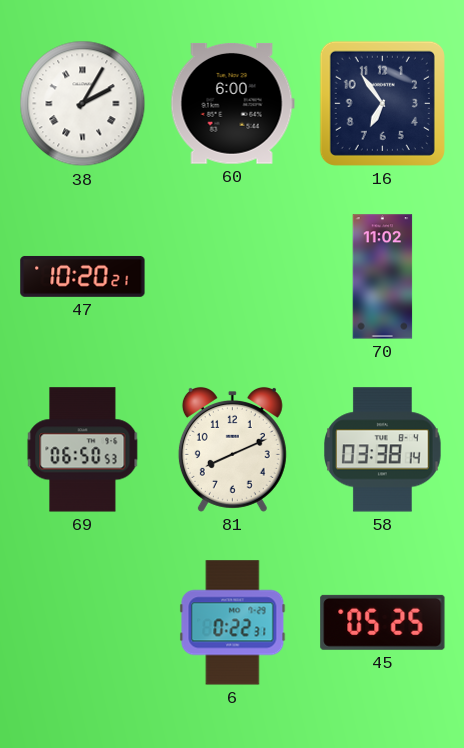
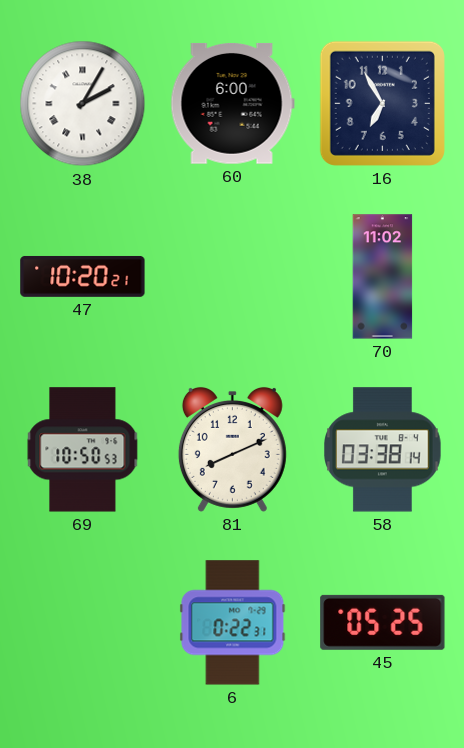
16: 6:54 -> 6:55
69: 06:50 -> 10:50
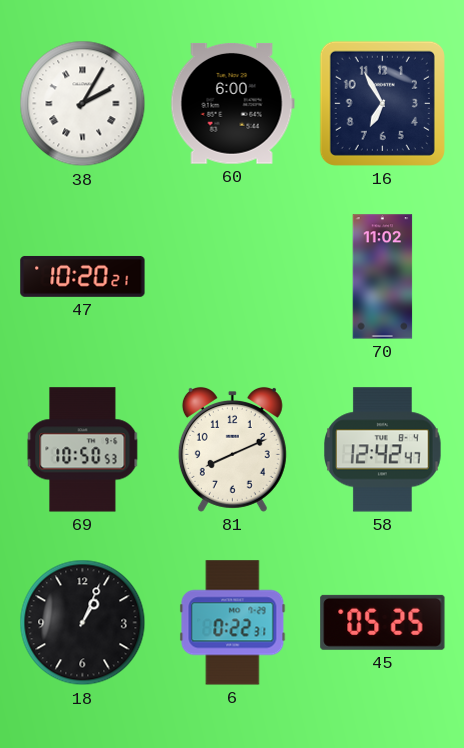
58: 03:38 -> 12:42
18: none -> 1:04
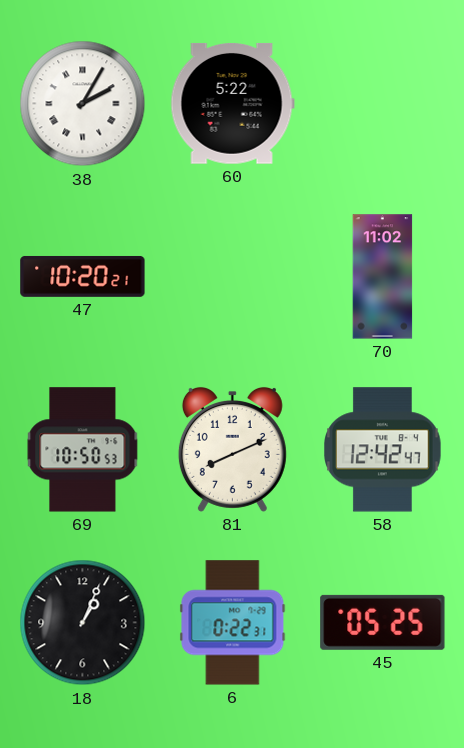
60: 6:00 -> 5:22
16: 6:55 -> none
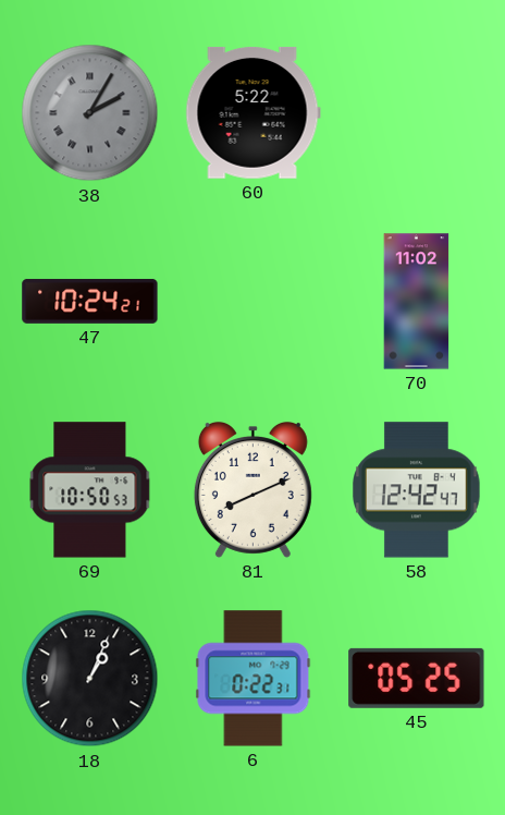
38 dial: white -> grey
47: 10:20 -> 10:24
